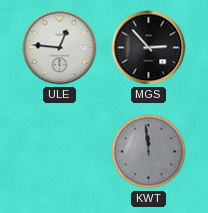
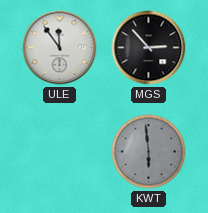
ULE: 12:46 -> 11:54
KWT: 11:59 -> 5:59
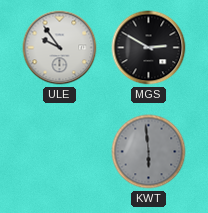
ULE: 11:54 -> 9:54
MGS: 2:53 -> 2:50
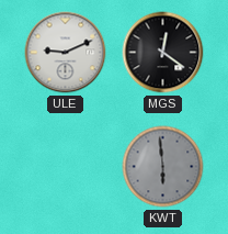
ULE: 9:54 -> 9:11
MGS: 2:50 -> 12:21
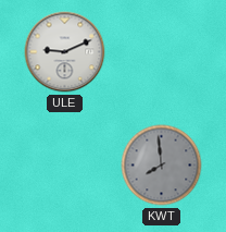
MGS: 12:21 -> none
KWT: 5:59 -> 7:59
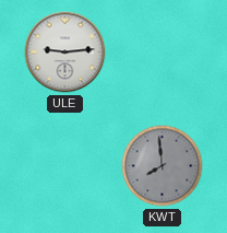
ULE: 9:11 -> 9:14
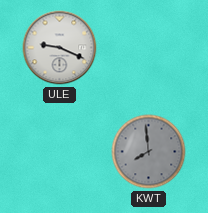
ULE: 9:14 -> 9:19
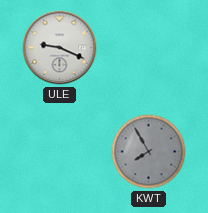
KWT: 7:59 -> 7:55
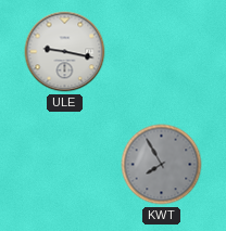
ULE: 9:19 -> 9:17
